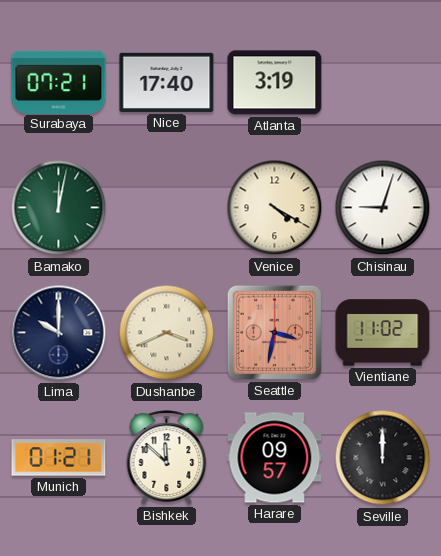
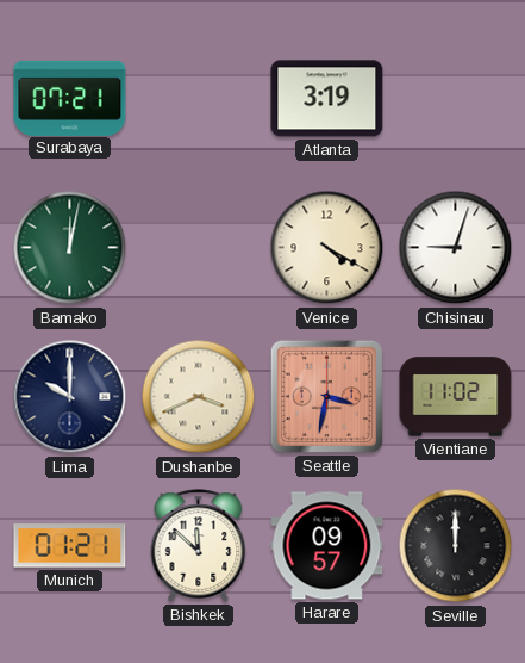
Nice: 17:40 -> none
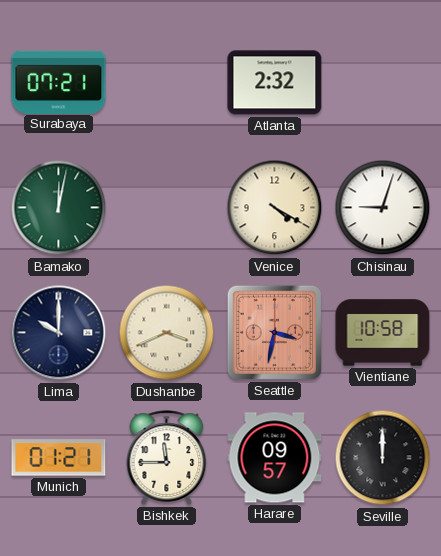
Atlanta: 3:19 -> 2:32
Vientiane: 11:02 -> 10:58
Bishkek: 11:52 -> 11:45
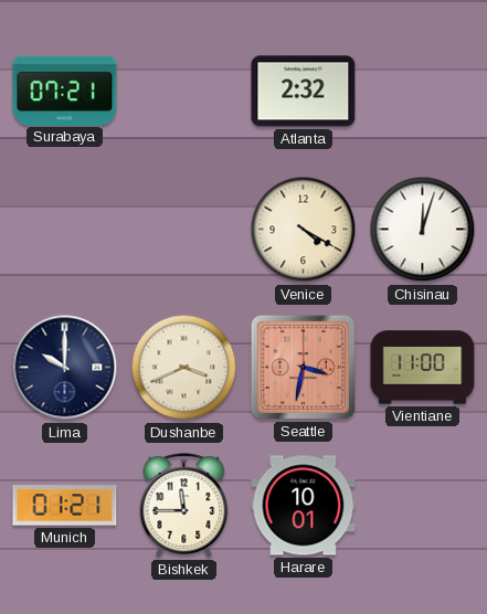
Bamako: 12:02 -> none
Chisinau: 9:03 -> 12:03
Vientiane: 10:58 -> 11:00
Harare: 09:57 -> 10:01
Seville: 12:00 -> none
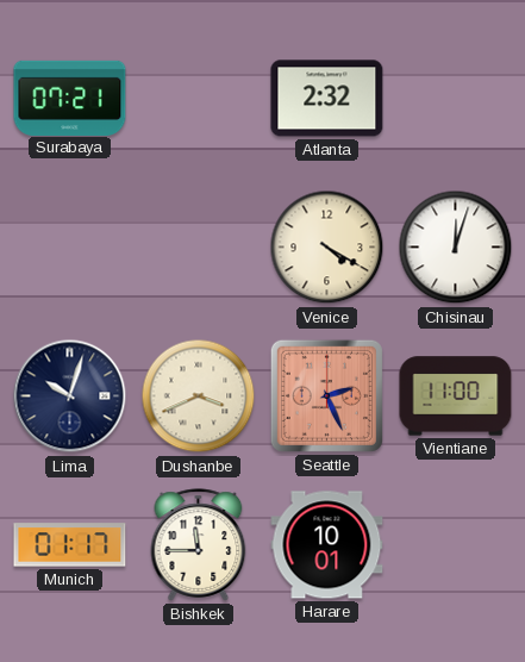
Lima: 10:00 -> 10:03
Seattle: 3:32 -> 2:26
Munich: 01:21 -> 01:17
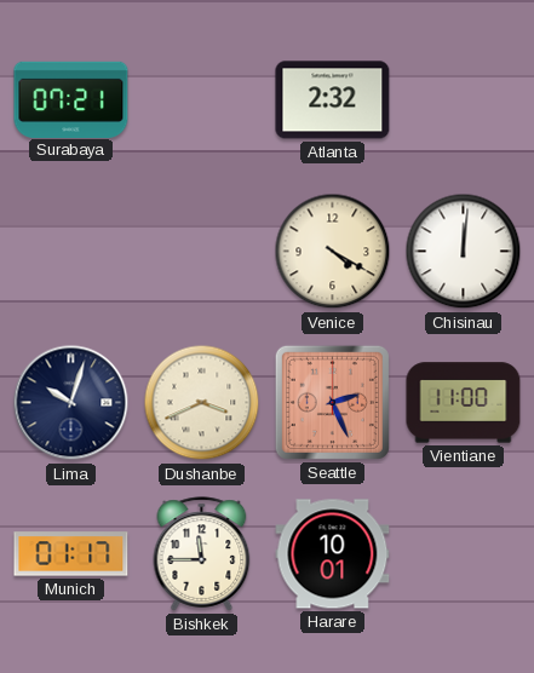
Chisinau: 12:03 -> 12:01
